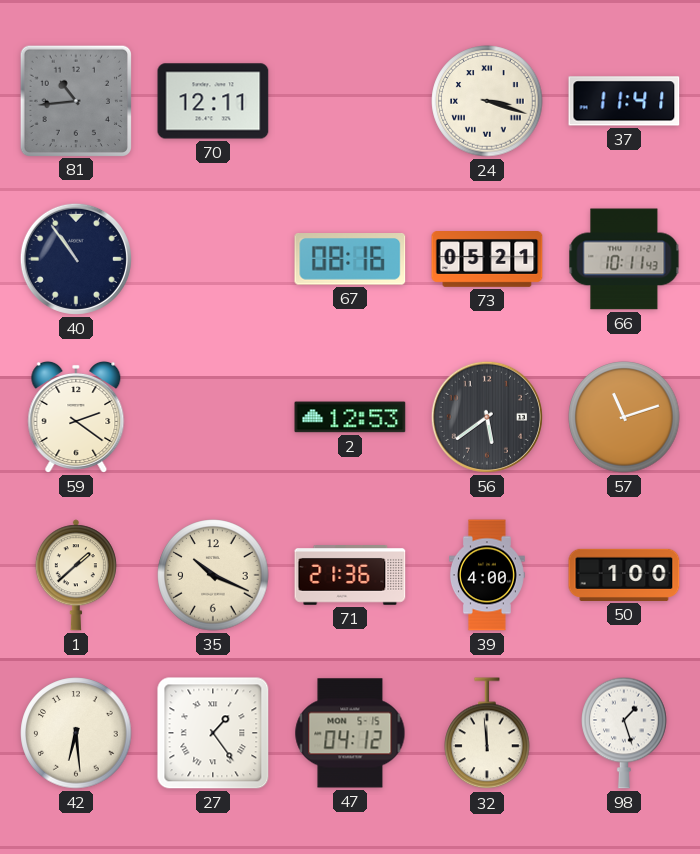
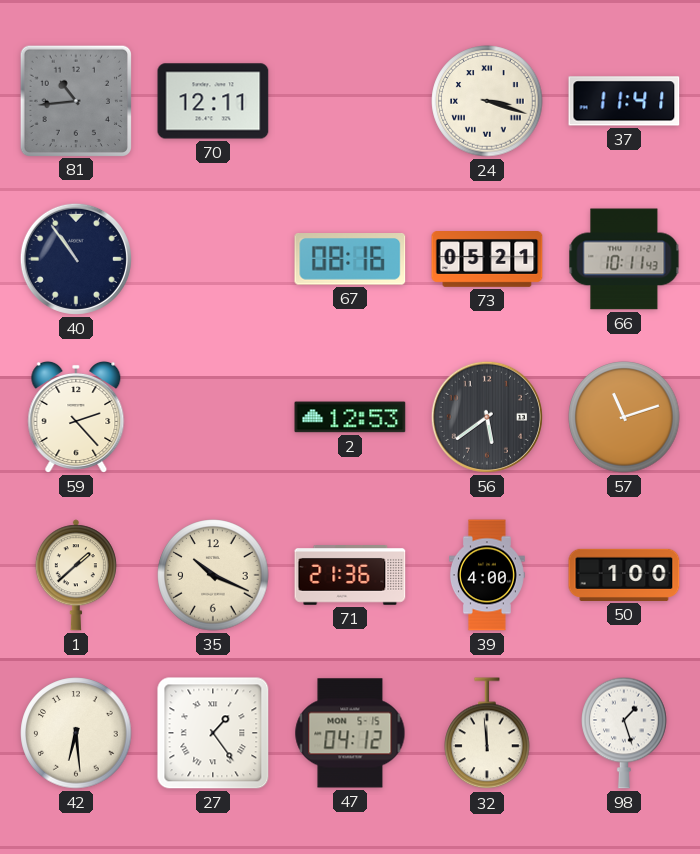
59: 2:21 -> 2:23
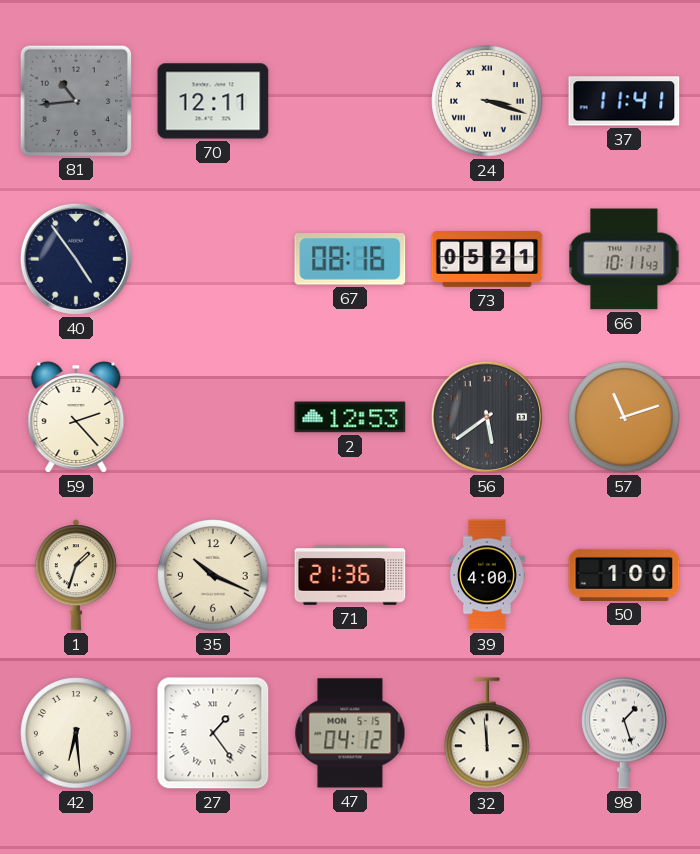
40: 10:54 -> 4:54
1: 1:38 -> 1:33
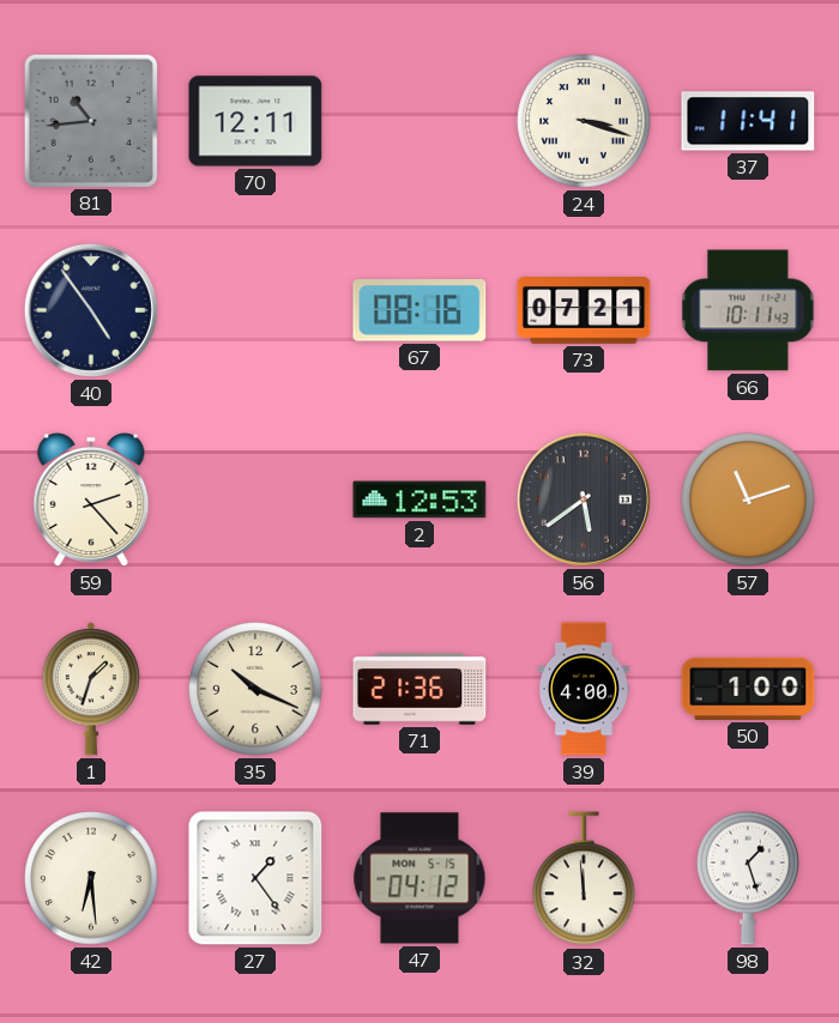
73: 05:21 -> 07:21
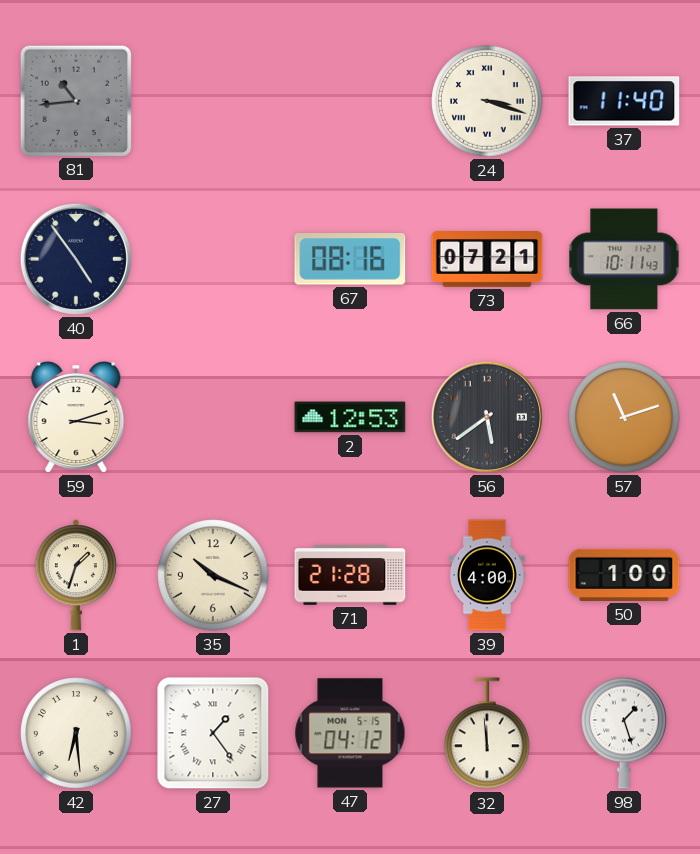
70: 12:11 -> none
37: 11:41 -> 11:40
59: 2:23 -> 3:12
71: 21:36 -> 21:28
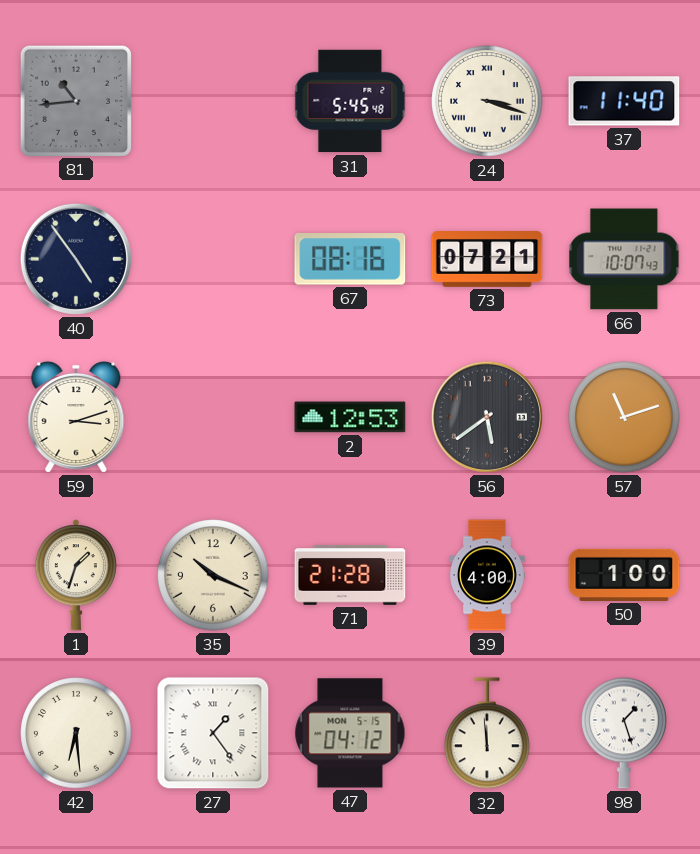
31: none -> 5:45
66: 10:11 -> 10:07
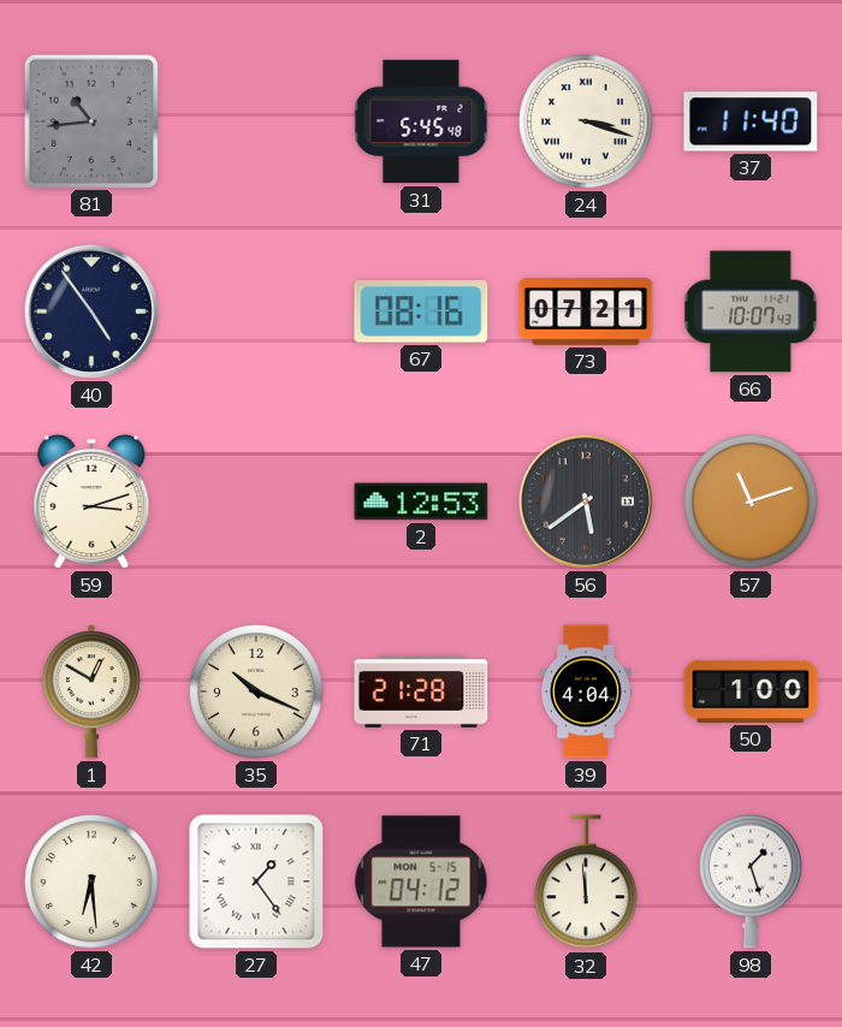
1: 1:33 -> 12:50
39: 4:00 -> 4:04
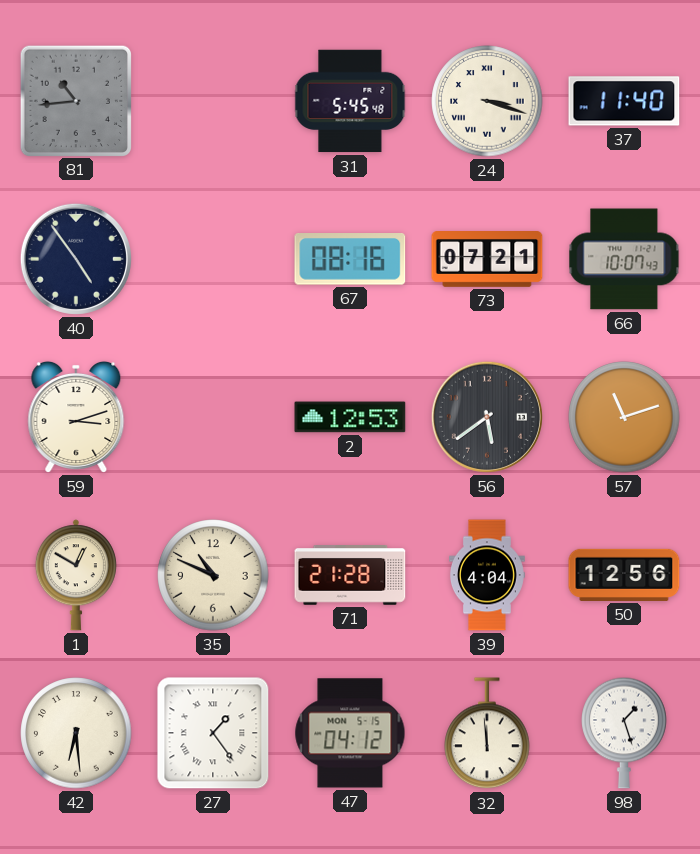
35: 10:19 -> 10:49
50: 1:00 -> 12:56
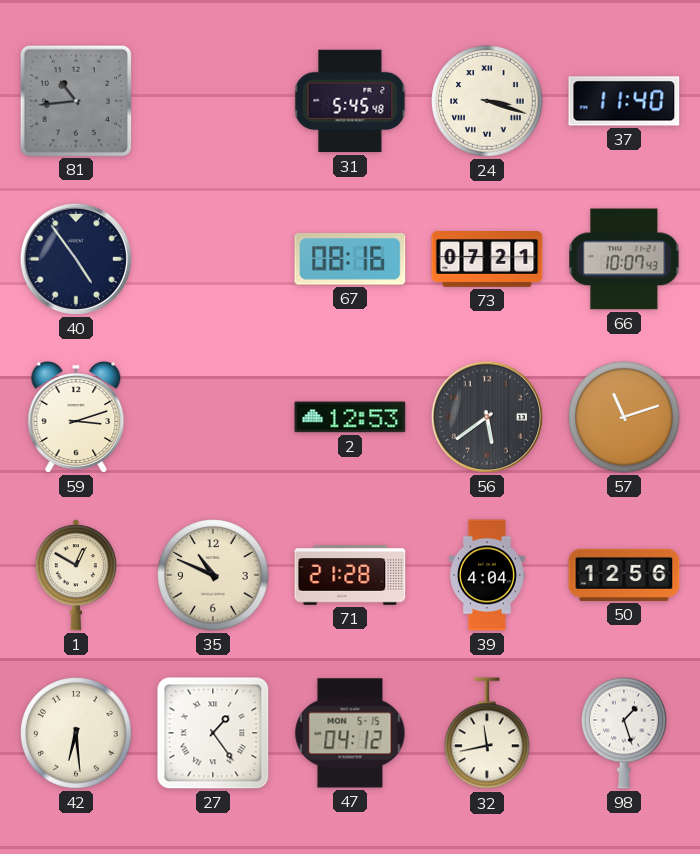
32: 11:59 -> 11:43
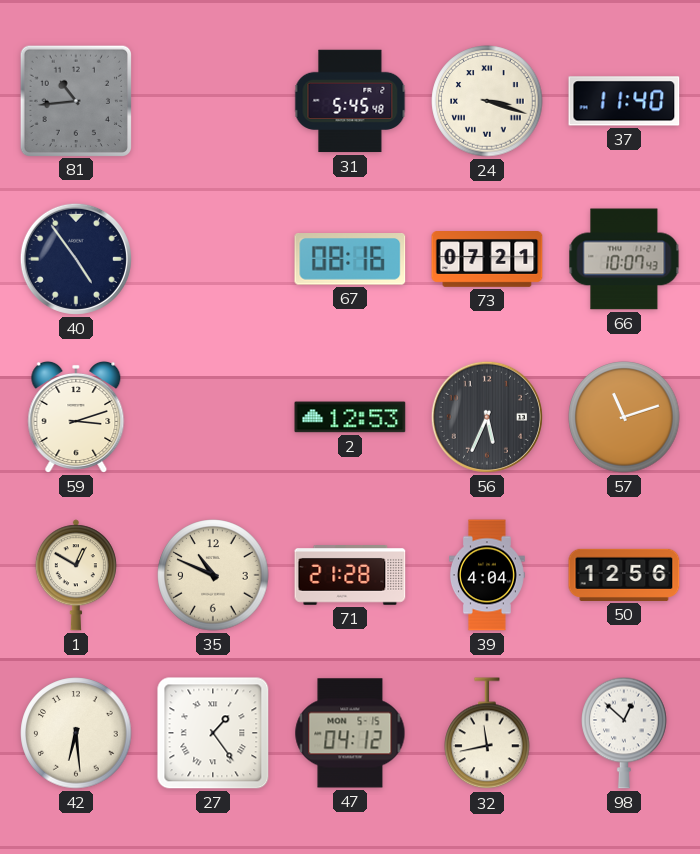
56: 5:39 -> 5:34
98: 1:27 -> 12:52
